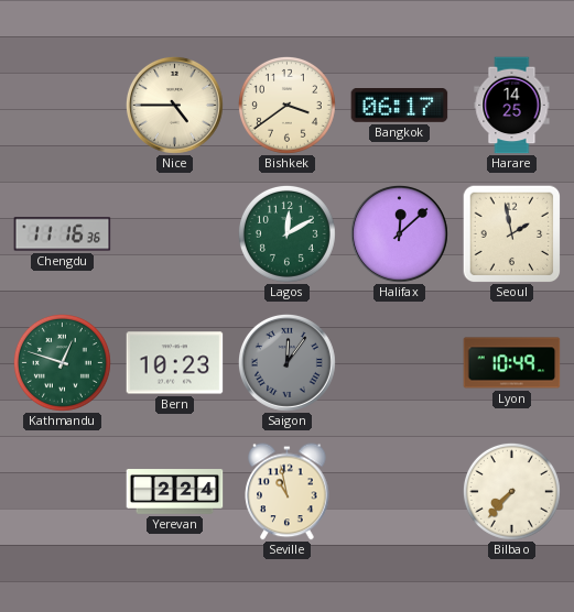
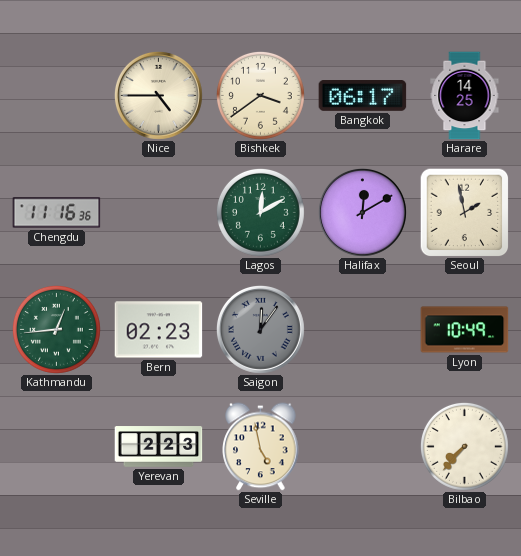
Halifax: 12:08 -> 12:10
Kathmandu: 12:48 -> 12:44
Bern: 10:23 -> 02:23
Yerevan: 2:24 -> 2:23
Seville: 10:58 -> 4:58
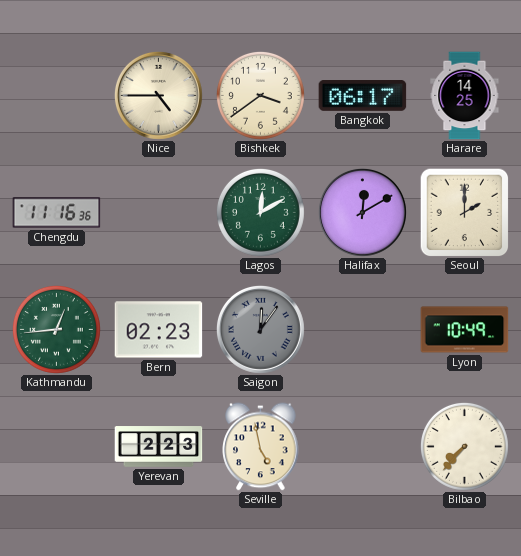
Seoul: 1:58 -> 2:00
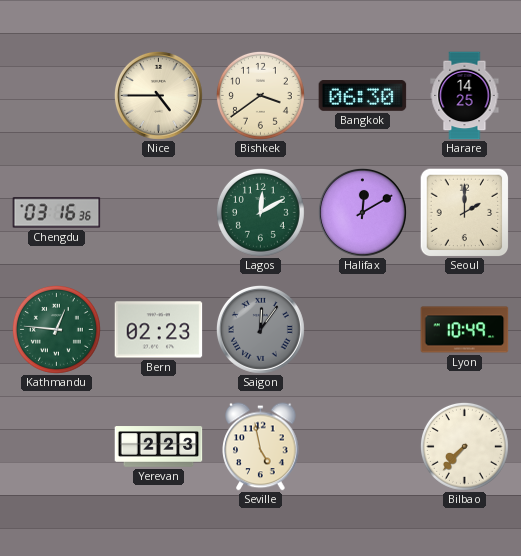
Bangkok: 06:17 -> 06:30
Chengdu: 11:16 -> 03:16
Kathmandu: 12:44 -> 12:46
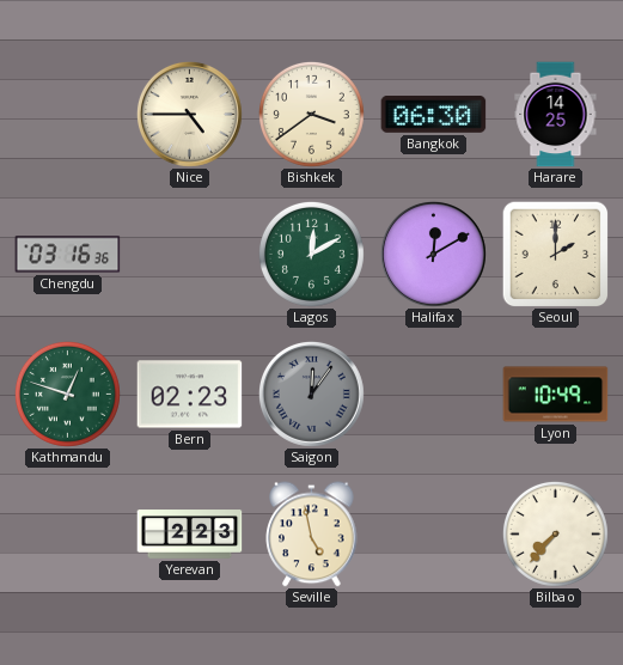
Kathmandu: 12:46 -> 12:48
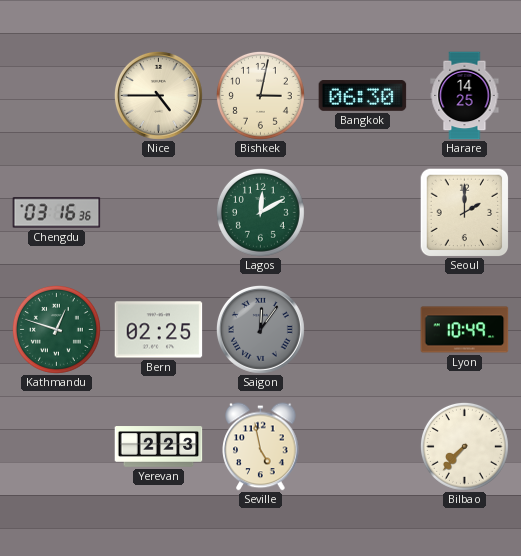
Bishkek: 3:39 -> 3:02
Halifax: 12:10 -> none
Bern: 02:23 -> 02:25
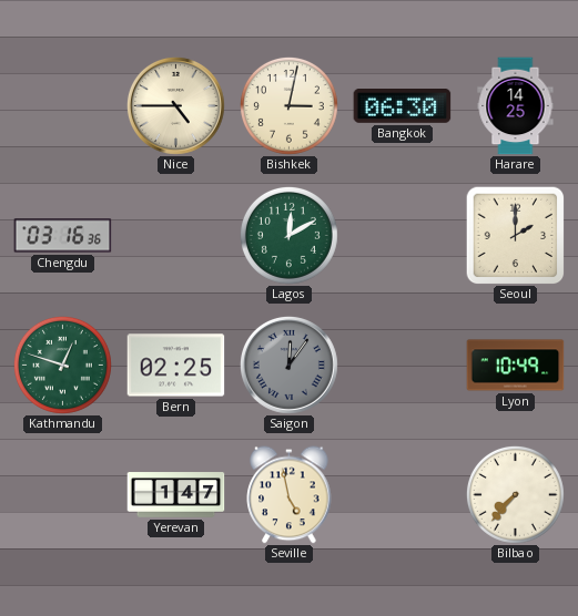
Yerevan: 2:23 -> 1:47
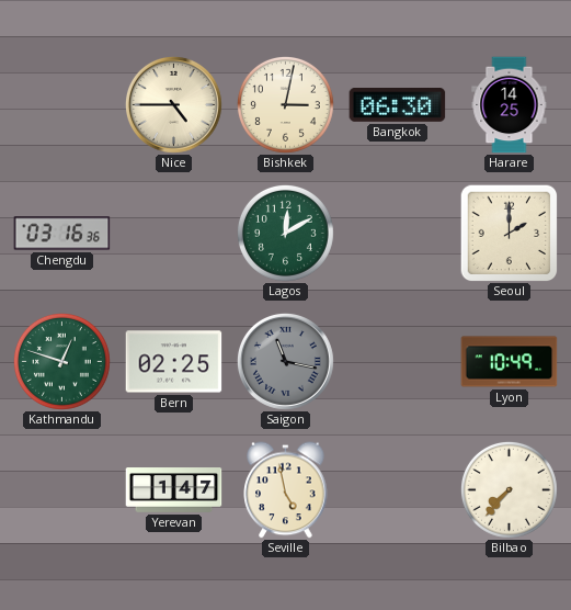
Saigon: 12:06 -> 11:17
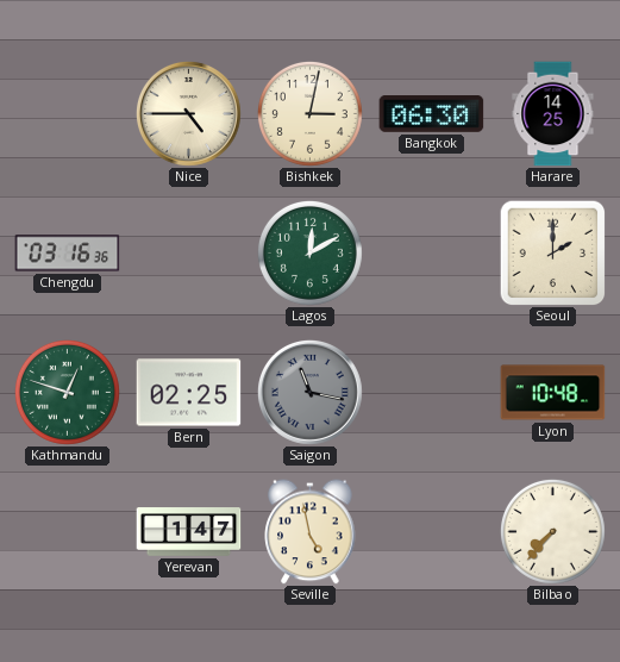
Lyon: 10:49 -> 10:48
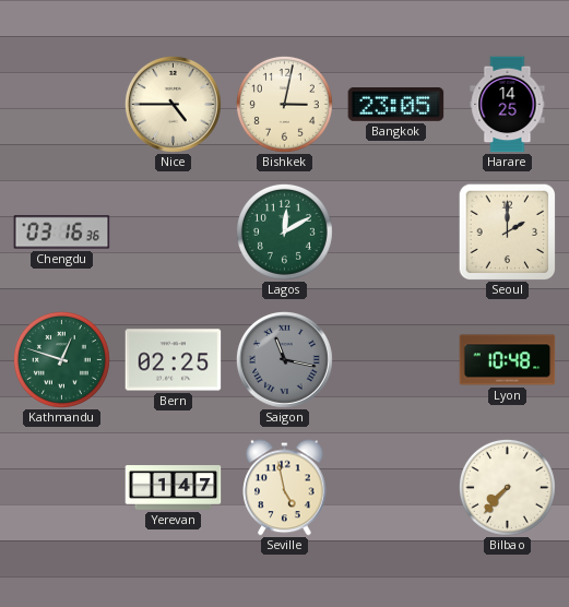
Bangkok: 06:30 -> 23:05
